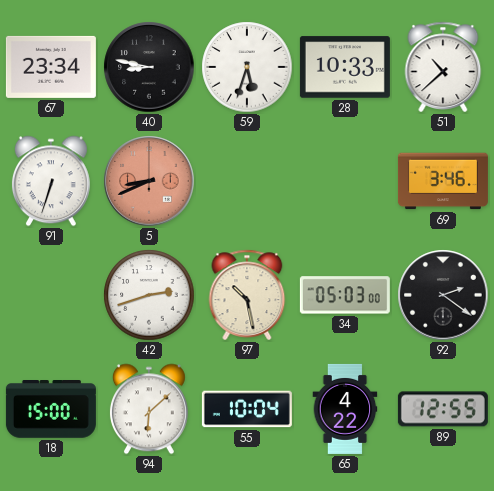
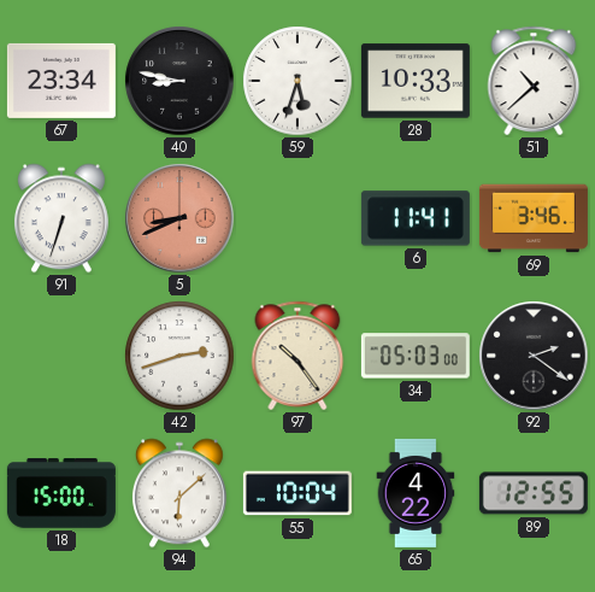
6: none -> 11:41
97: 10:28 -> 10:24
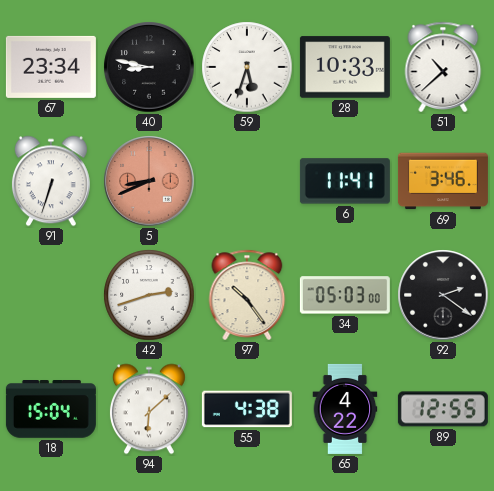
18: 15:00 -> 15:04
55: 10:04 -> 4:38
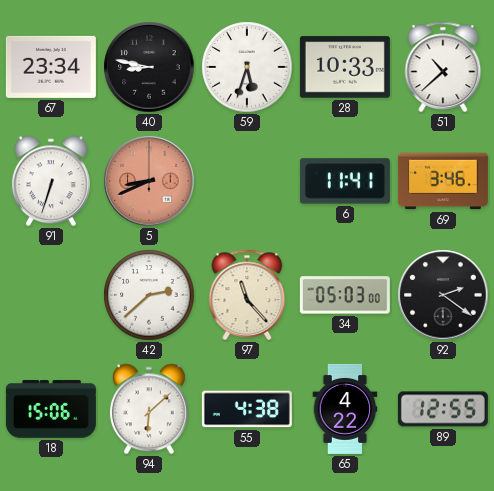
42: 2:42 -> 2:38
97: 10:24 -> 11:23
18: 15:04 -> 15:06
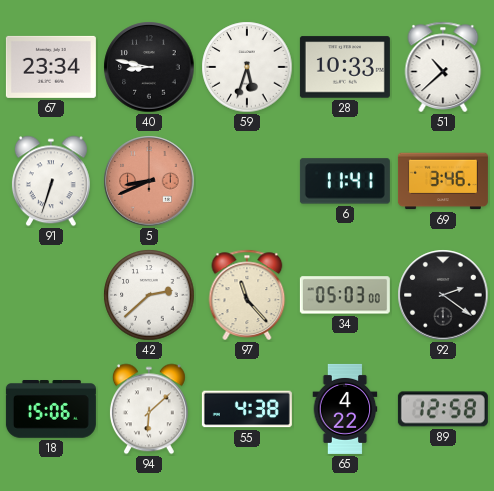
89: 12:55 -> 12:58
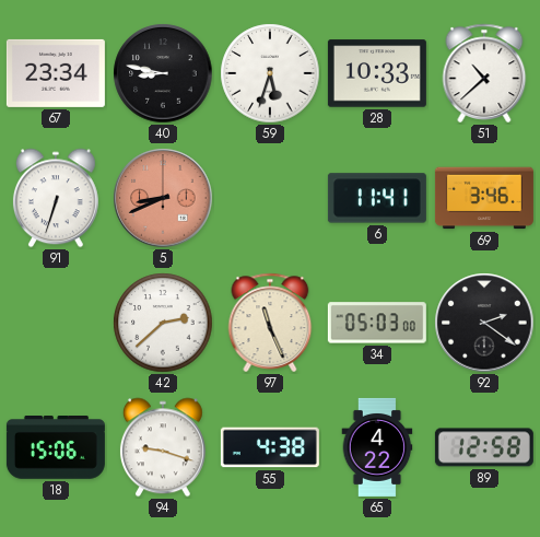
97: 11:23 -> 11:26
94: 6:08 -> 9:18
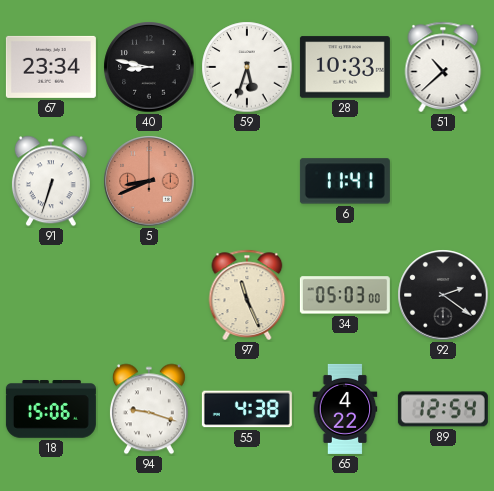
69: 3:46 -> none
42: 2:38 -> none
89: 12:58 -> 12:54
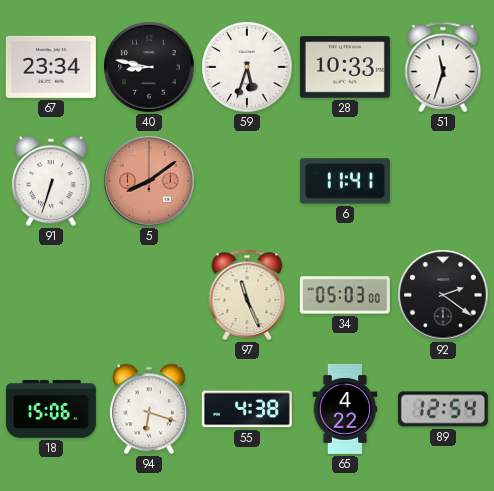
51: 10:38 -> 11:33
5: 8:41 -> 8:09
94: 9:18 -> 6:18
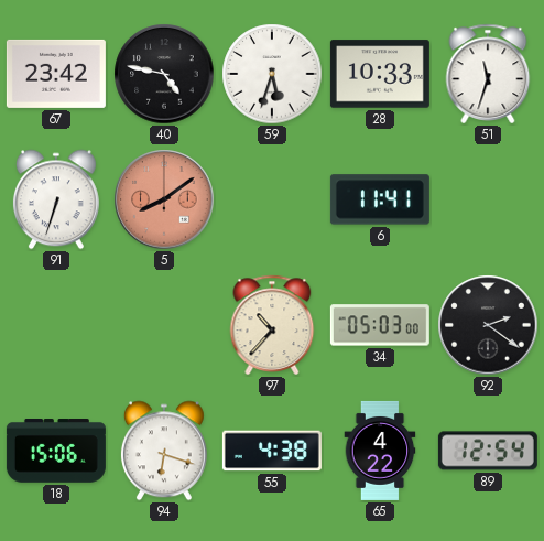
67: 23:34 -> 23:42
40: 8:47 -> 4:47
97: 11:26 -> 10:37
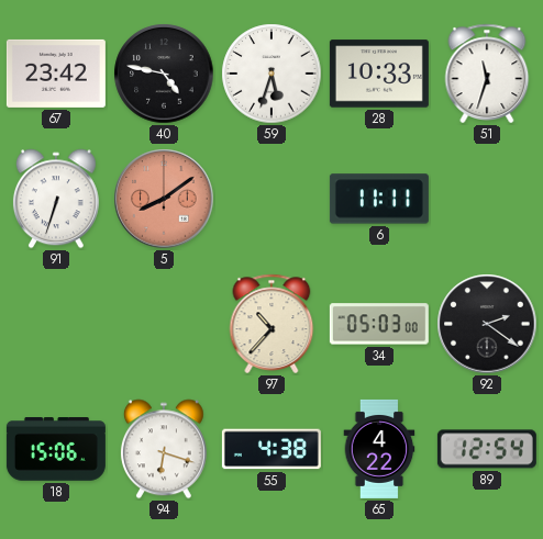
6: 11:41 -> 11:11
